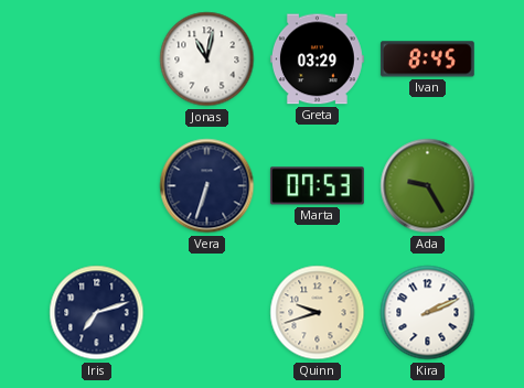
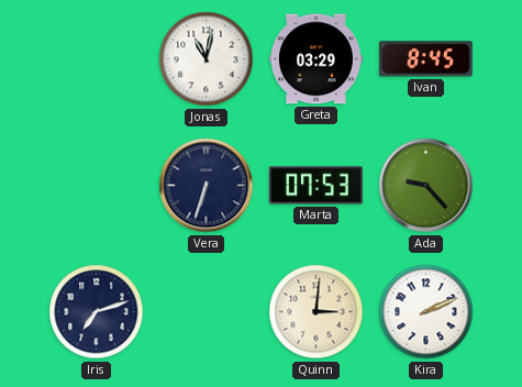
Ada: 9:25 -> 9:23
Quinn: 9:42 -> 3:01
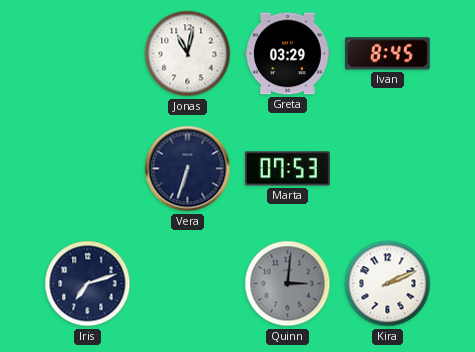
Ada: 9:23 -> none
Quinn dial: cream -> grey
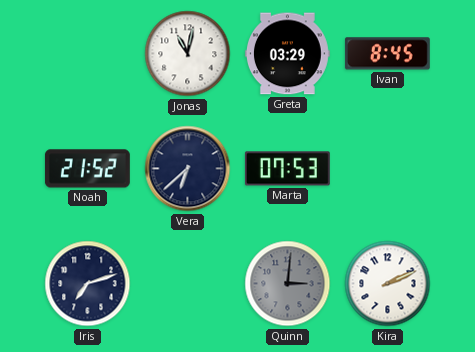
Noah: none -> 21:52
Vera: 6:33 -> 6:38
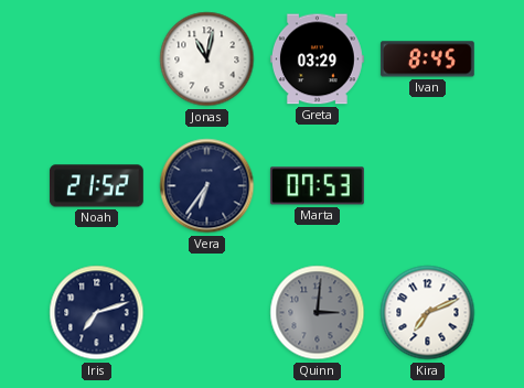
Vera: 6:38 -> 6:36
Kira: 2:11 -> 7:11
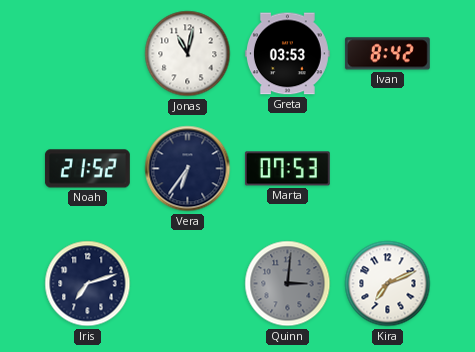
Greta: 03:29 -> 03:53
Ivan: 8:45 -> 8:42
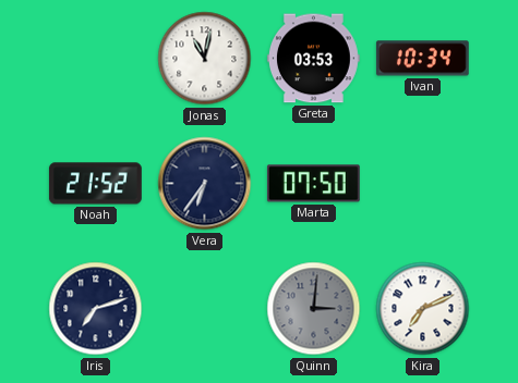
Ivan: 8:42 -> 10:34
Marta: 07:53 -> 07:50
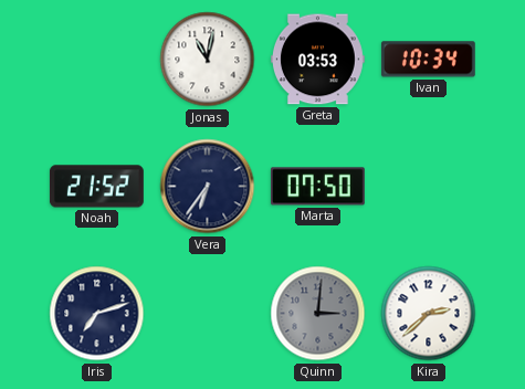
Kira: 7:11 -> 2:38
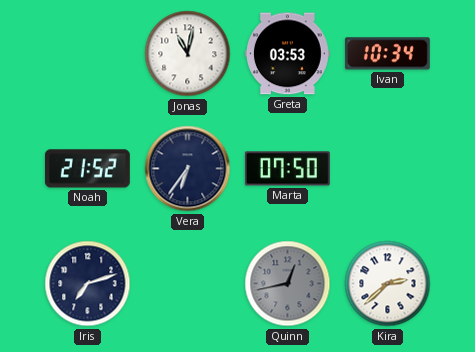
Quinn: 3:01 -> 12:43
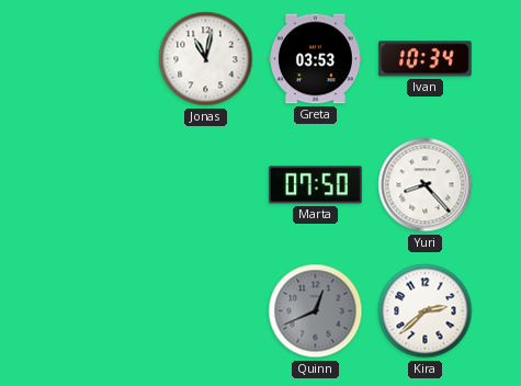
Noah: 21:52 -> none
Vera: 6:36 -> none
Yuri: none -> 8:23
Iris: 7:12 -> none
Quinn: 12:43 -> 12:41
